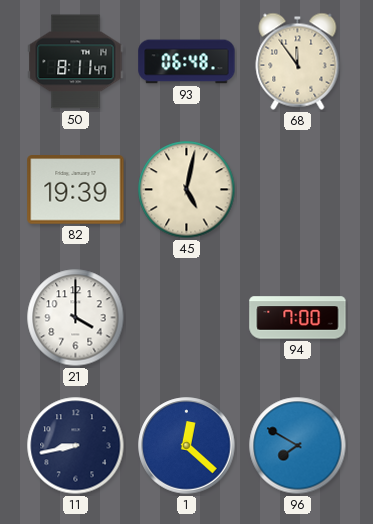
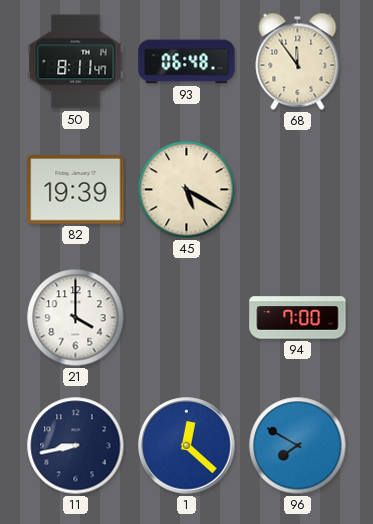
45: 5:02 -> 5:20
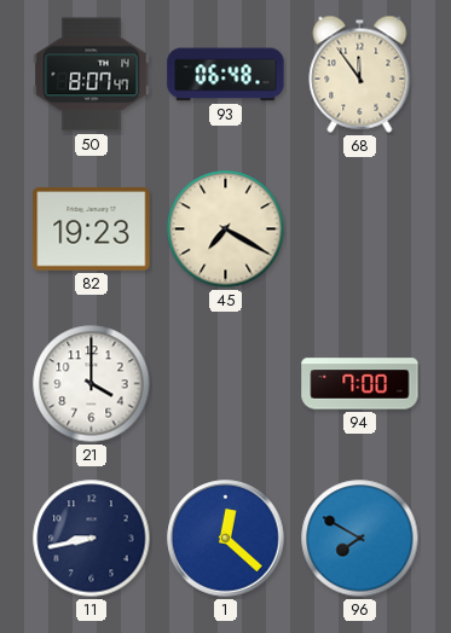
50: 8:11 -> 8:07
82: 19:39 -> 19:23
45: 5:20 -> 7:20
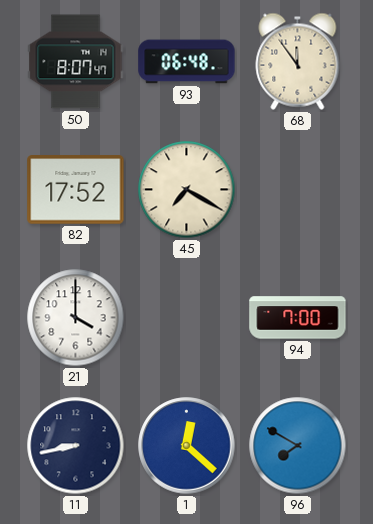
82: 19:23 -> 17:52
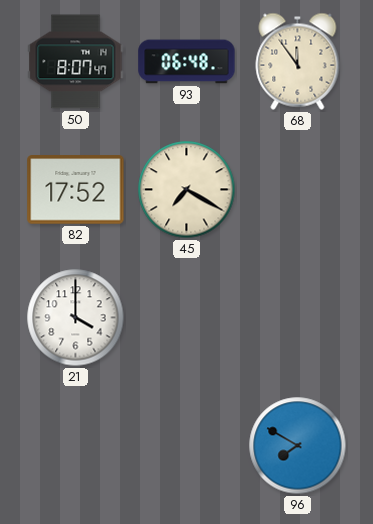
94: 7:00 -> none
11: 8:43 -> none
1: 12:22 -> none
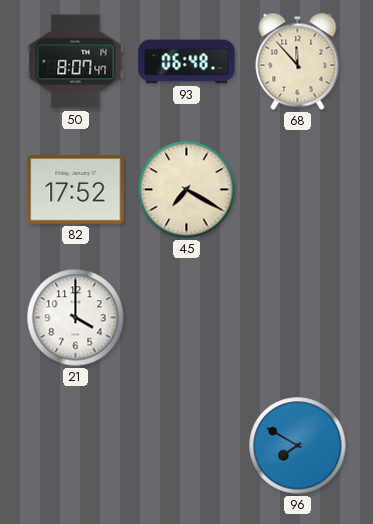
68: 11:54 -> 11:53
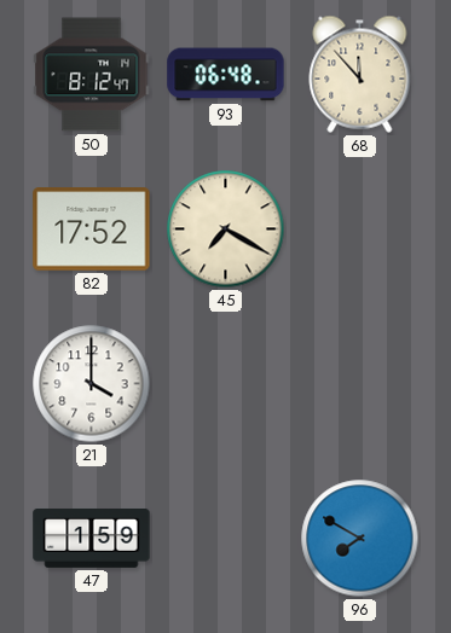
50: 8:07 -> 8:12
47: none -> 1:59
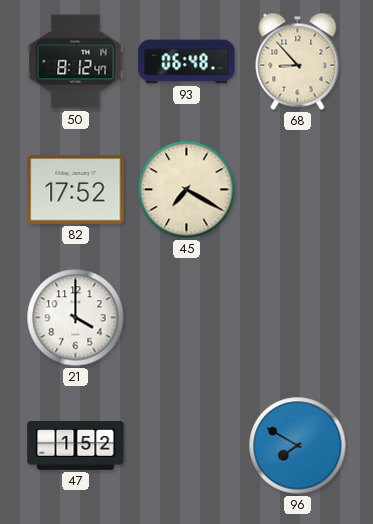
68: 11:53 -> 8:53
47: 1:59 -> 1:52
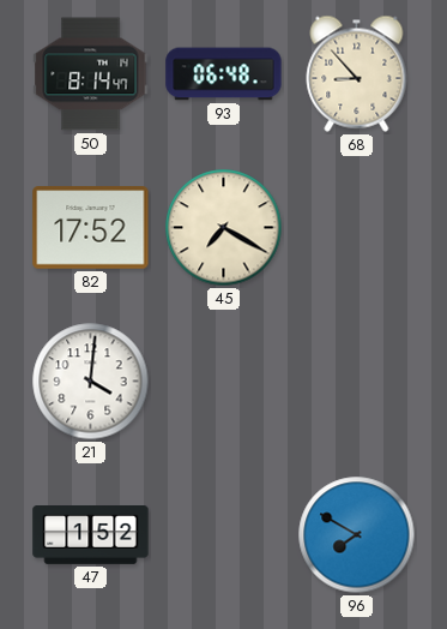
50: 8:12 -> 8:14
21: 4:00 -> 4:01
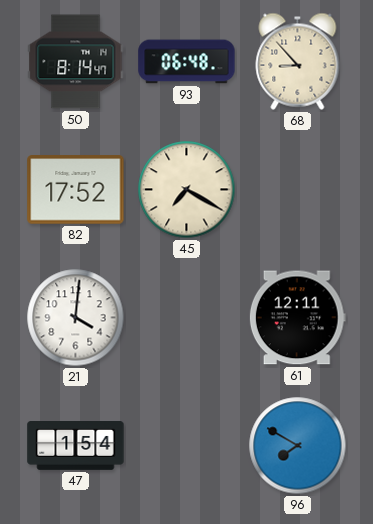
61: none -> 12:11
47: 1:52 -> 1:54
